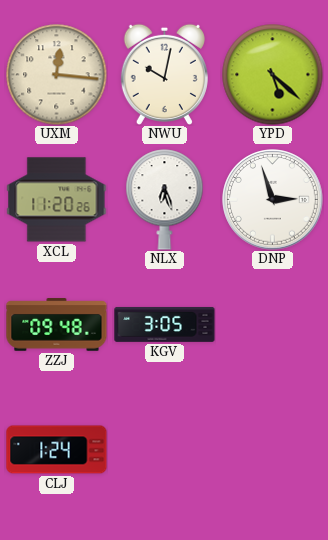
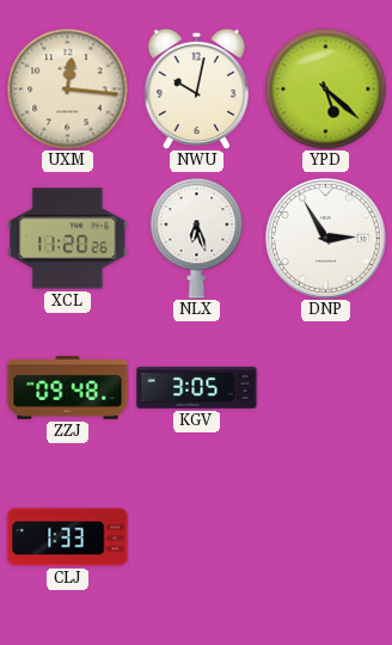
DNP: 2:57 -> 2:55
CLJ: 1:24 -> 1:33
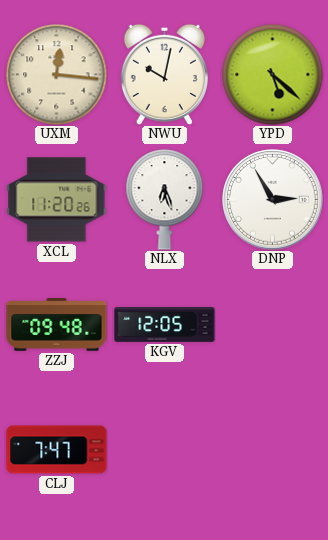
KGV: 3:05 -> 12:05
CLJ: 1:33 -> 7:47
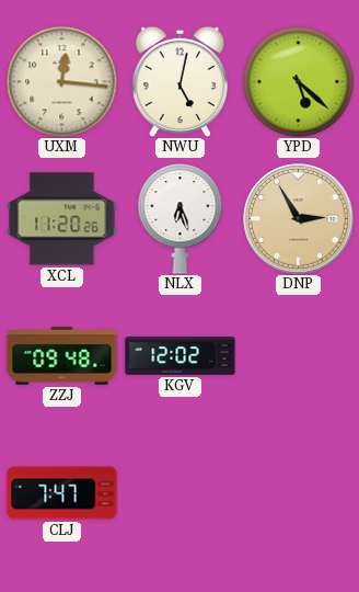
NWU: 10:02 -> 5:02
DNP dial: white -> champagne
KGV: 12:05 -> 12:02
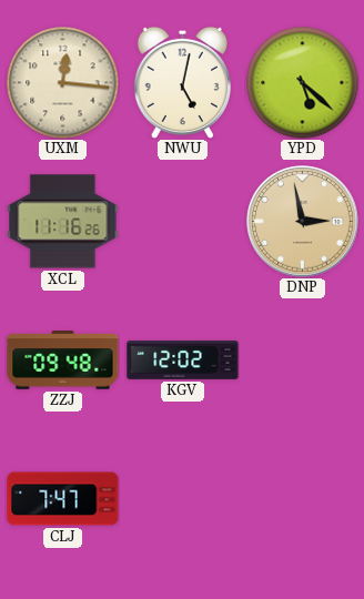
XCL: 11:20 -> 11:16
NLX: 6:27 -> none
DNP: 2:55 -> 2:58
